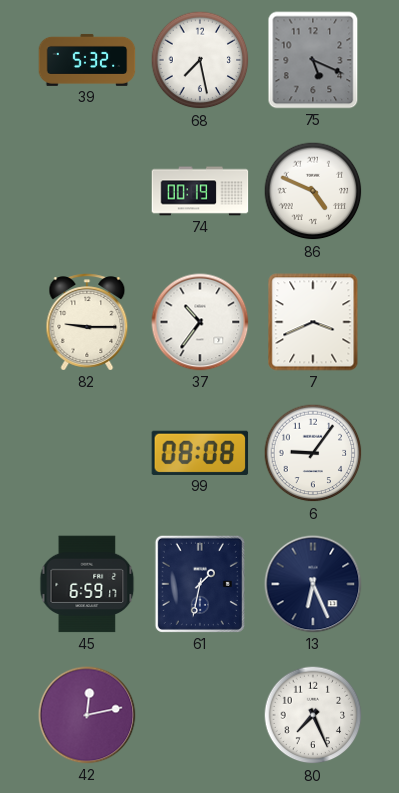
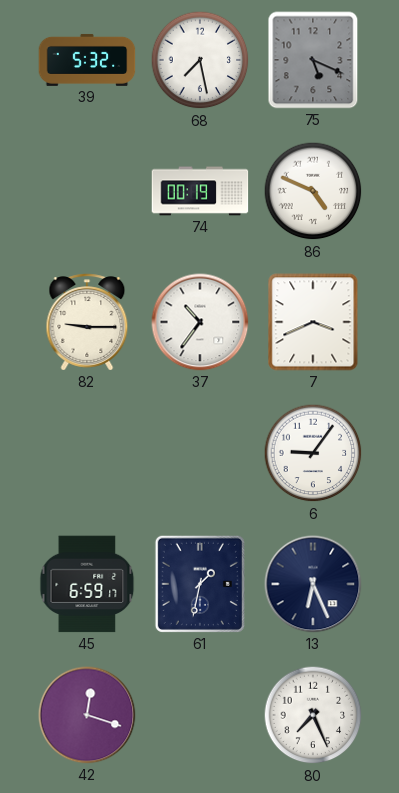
99: 08:08 -> none
42: 12:13 -> 12:18
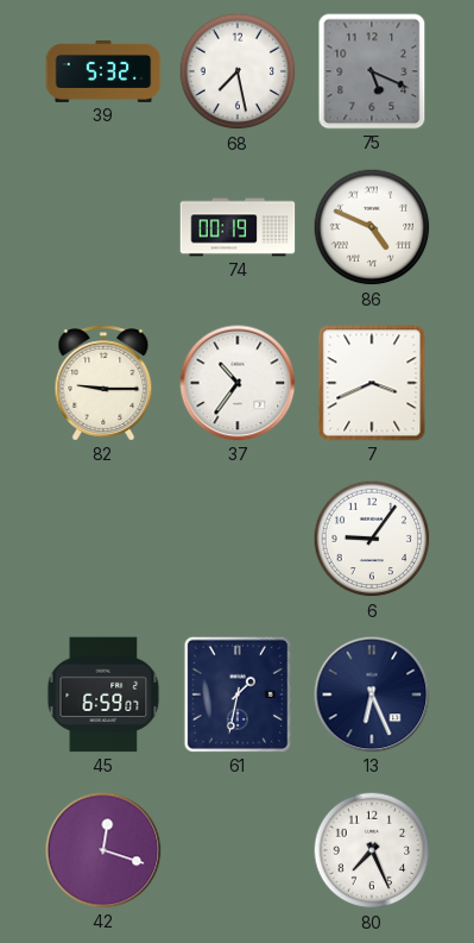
45: 6:59:17 -> 6:59:07
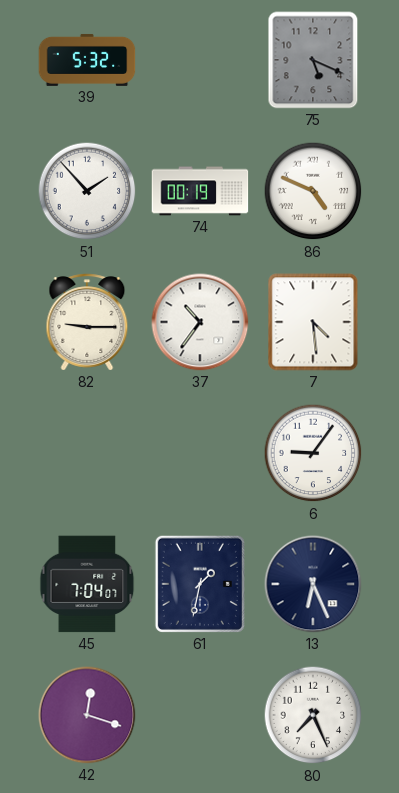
68: 7:28 -> none
51: none -> 1:53
7: 3:41 -> 4:29
45: 6:59 -> 7:04
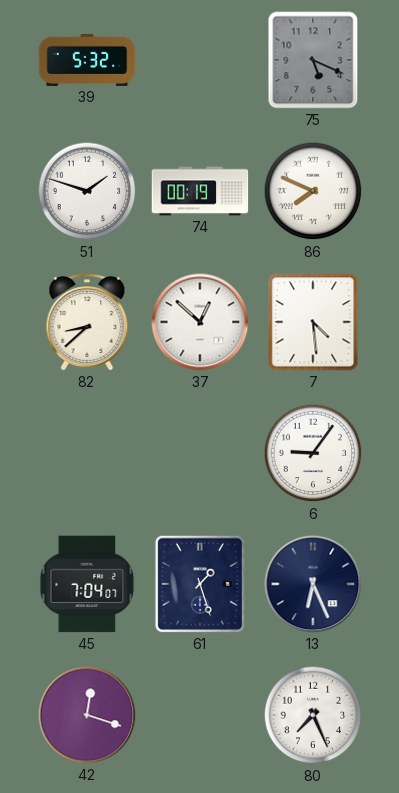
51: 1:53 -> 1:48
86: 4:49 -> 7:49
82: 9:15 -> 8:38
37: 10:36 -> 12:52
61: 1:32 -> 1:27
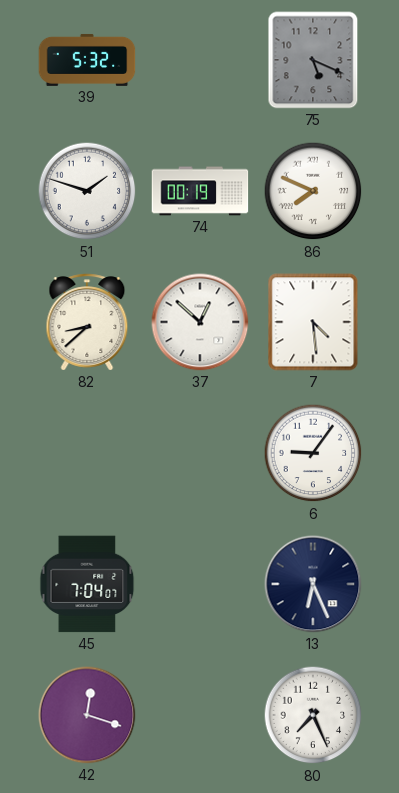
61: 1:27 -> none
